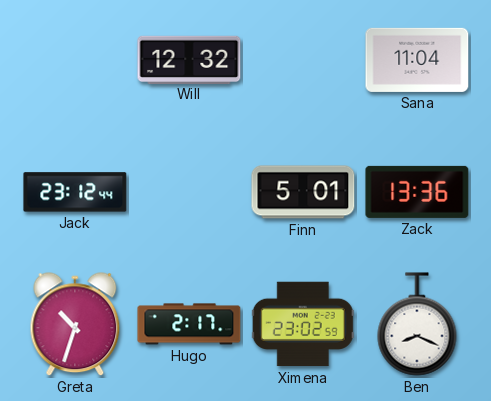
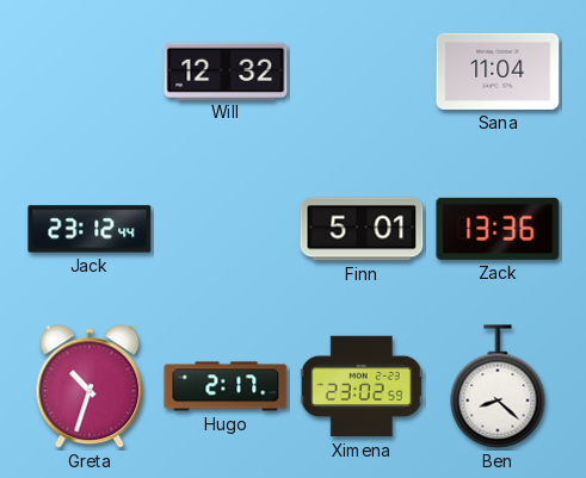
Ben: 8:19 -> 8:22
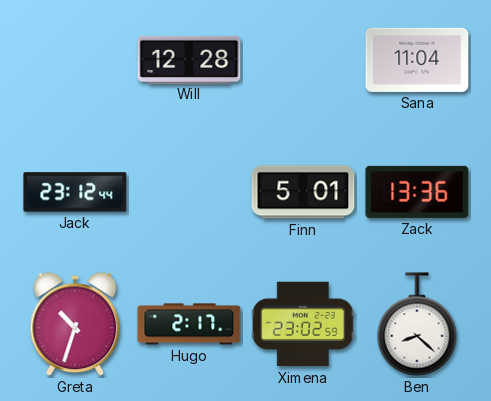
Will: 12:32 -> 12:28
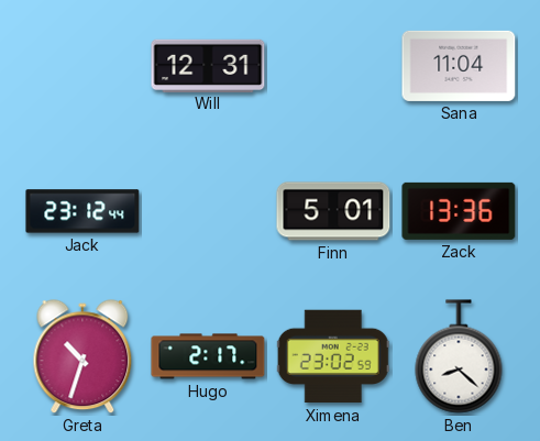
Will: 12:28 -> 12:31
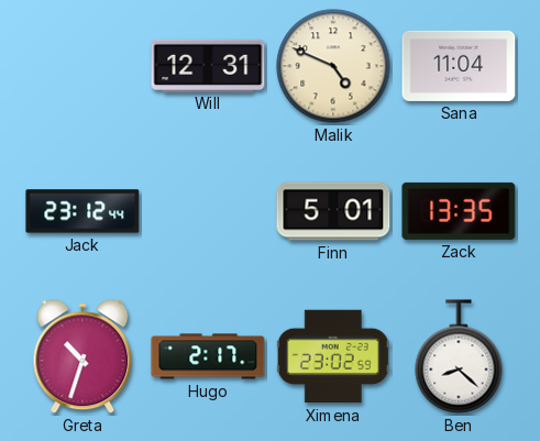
Malik: none -> 4:49
Zack: 13:36 -> 13:35
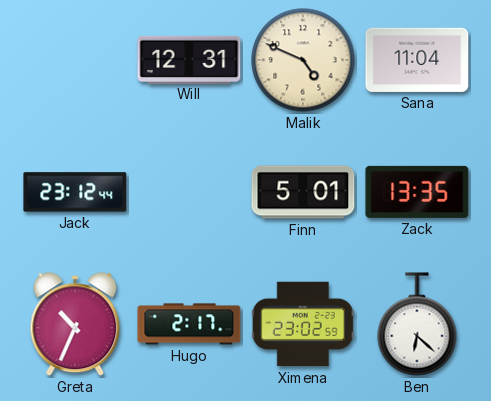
Greta: 10:33 -> 10:34
Ben: 8:22 -> 6:22
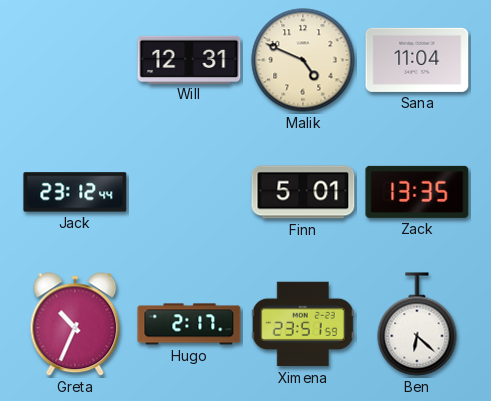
Ximena: 23:02 -> 23:51
